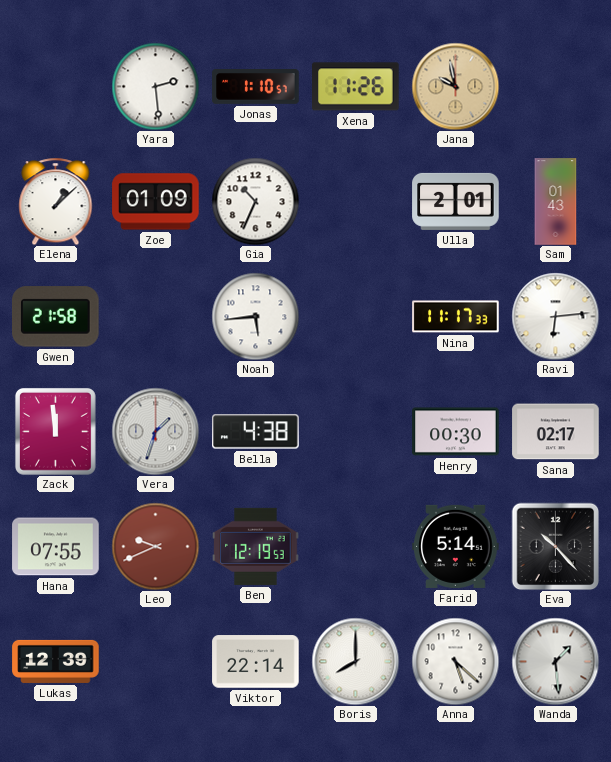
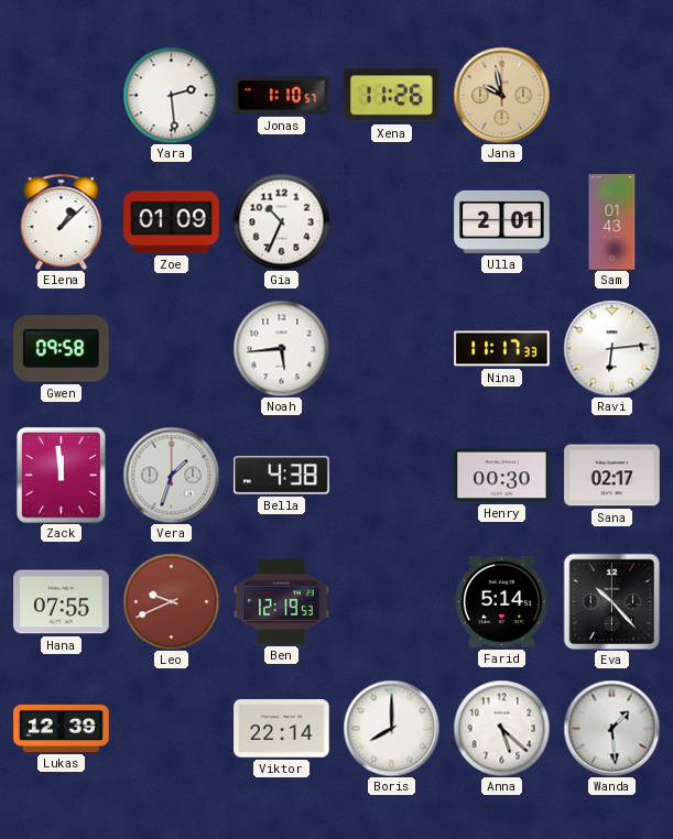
Gwen: 21:58 -> 09:58
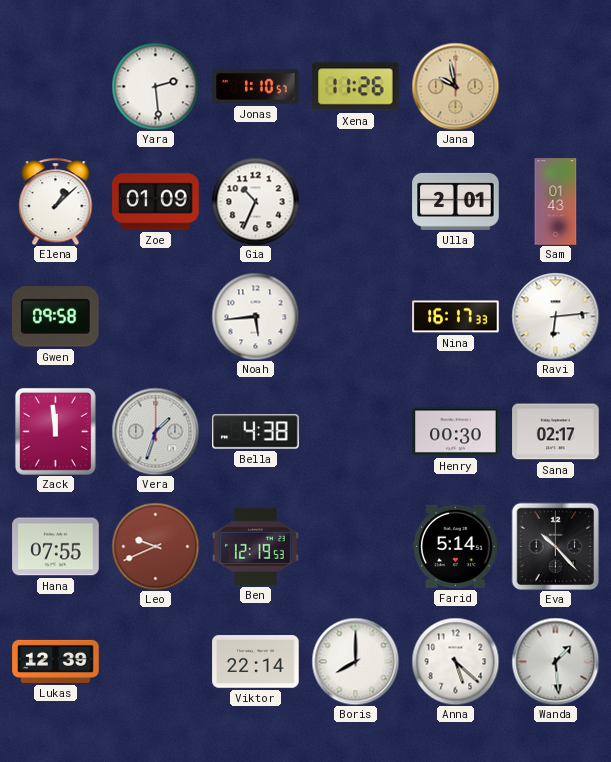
Nina: 11:17 -> 16:17
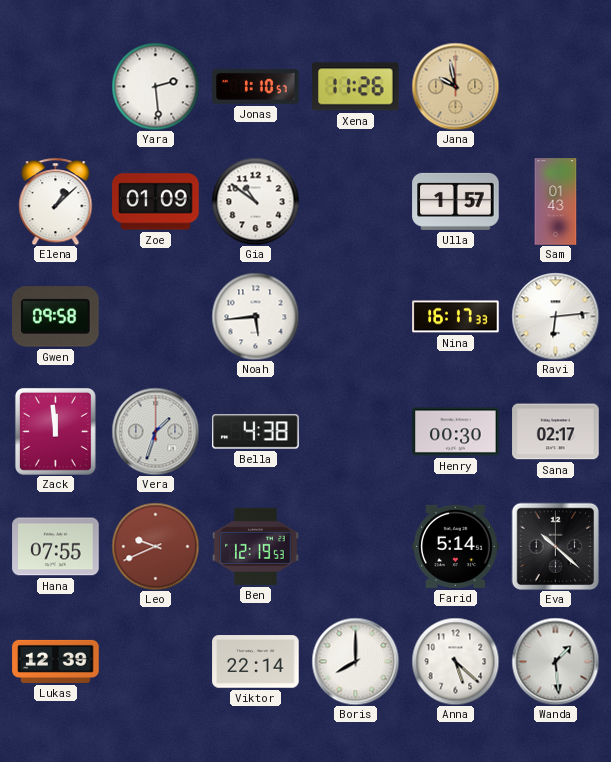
Gia: 10:34 -> 10:51
Ulla: 2:01 -> 1:57
Eva: 10:23 -> 10:22
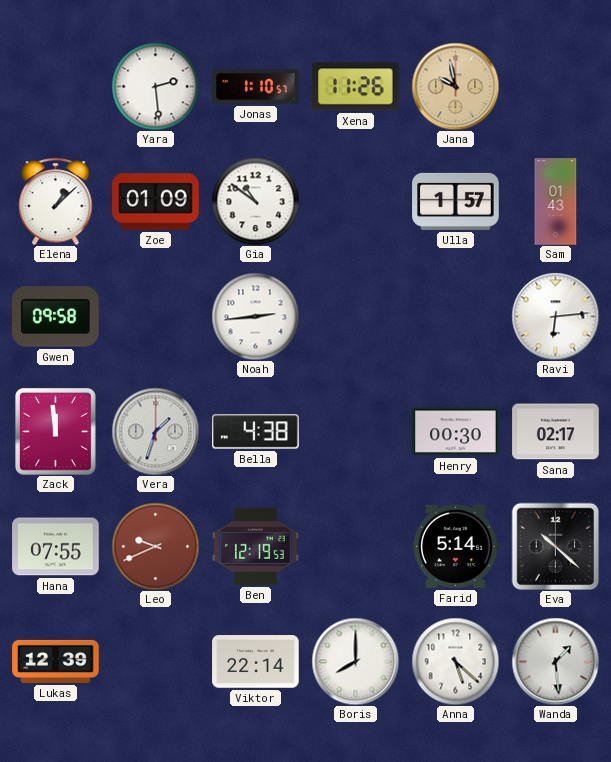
Noah: 5:44 -> 2:44
Nina: 16:17 -> none
